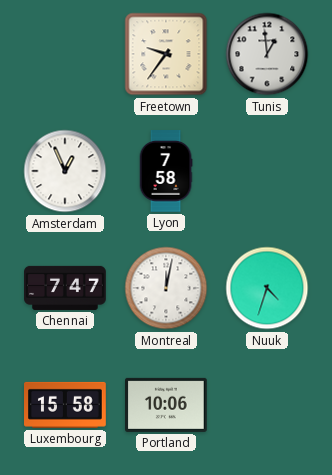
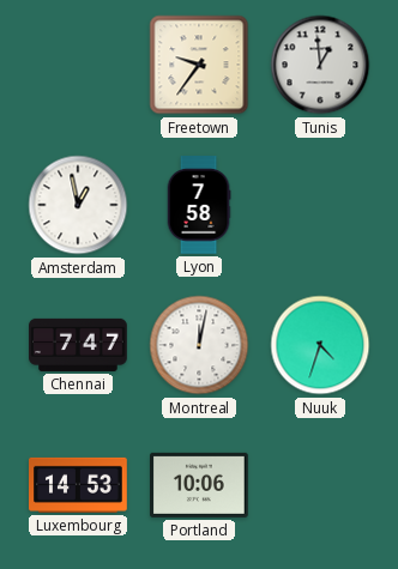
Amsterdam: 12:56 -> 12:58
Luxembourg: 15:58 -> 14:53
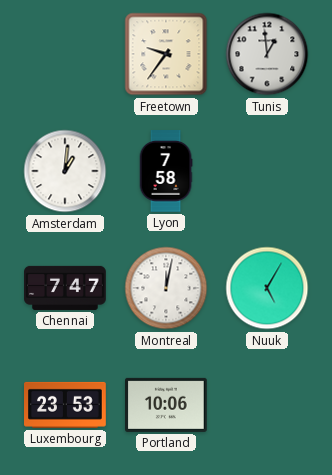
Amsterdam: 12:58 -> 1:01
Nuuk: 4:33 -> 5:05
Luxembourg: 14:53 -> 23:53
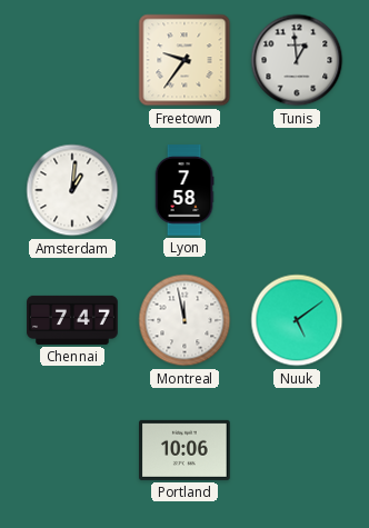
Montreal: 12:02 -> 11:58
Nuuk: 5:05 -> 5:09
Luxembourg: 23:53 -> none
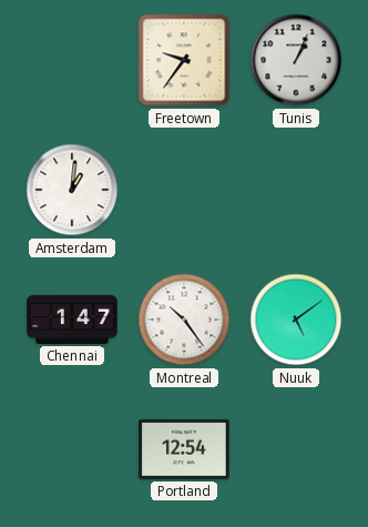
Tunis: 12:59 -> 1:04
Lyon: 7:58 -> none
Chennai: 7:47 -> 1:47
Montreal: 11:58 -> 10:24
Portland: 10:06 -> 12:54
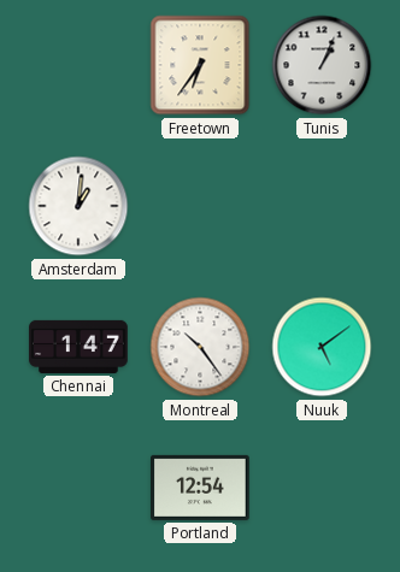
Freetown: 9:36 -> 6:36
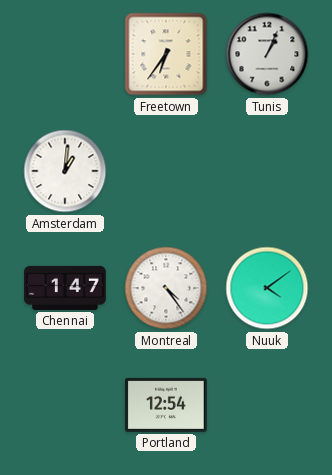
Montreal: 10:24 -> 4:24
Nuuk: 5:09 -> 4:09
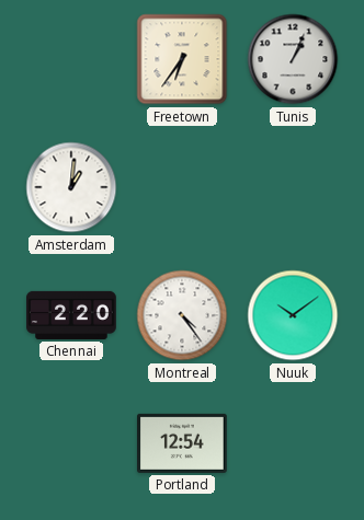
Chennai: 1:47 -> 2:20
Nuuk: 4:09 -> 10:09
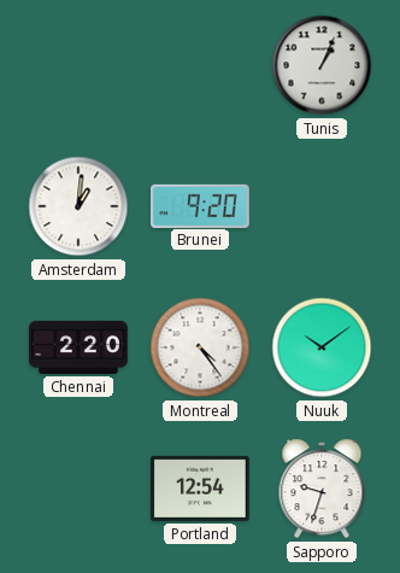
Freetown: 6:36 -> none
Brunei: none -> 9:20
Sapporo: none -> 9:33
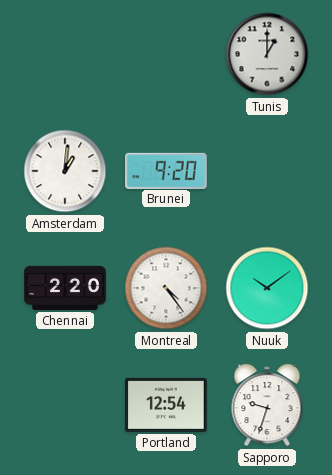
Tunis: 1:04 -> 1:00
